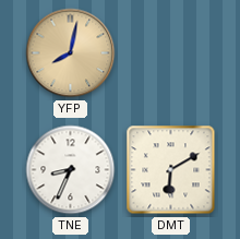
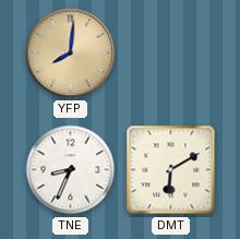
YFP: 8:02 -> 8:01
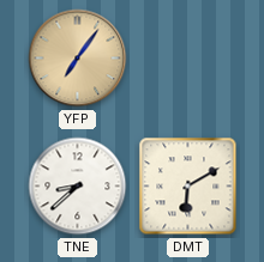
YFP: 8:01 -> 7:06
TNE: 8:34 -> 8:38
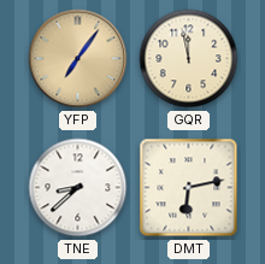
GQR: none -> 11:58
DMT: 6:10 -> 6:13
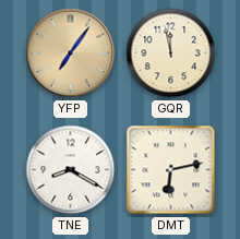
TNE: 8:38 -> 8:20
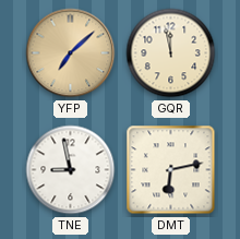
YFP: 7:06 -> 7:08
TNE: 8:20 -> 8:58
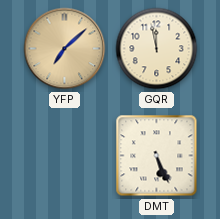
TNE: 8:58 -> none
DMT: 6:13 -> 5:26
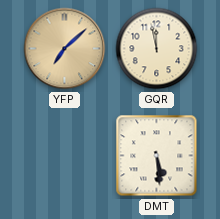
DMT: 5:26 -> 5:29
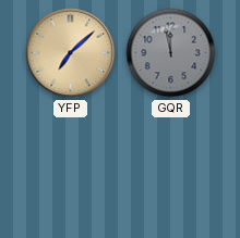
GQR dial: cream -> grey
DMT: 5:29 -> none
